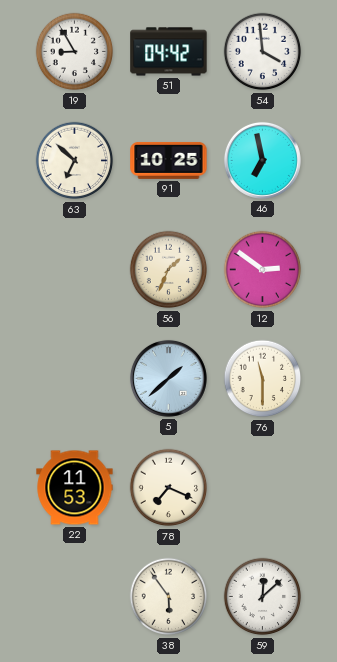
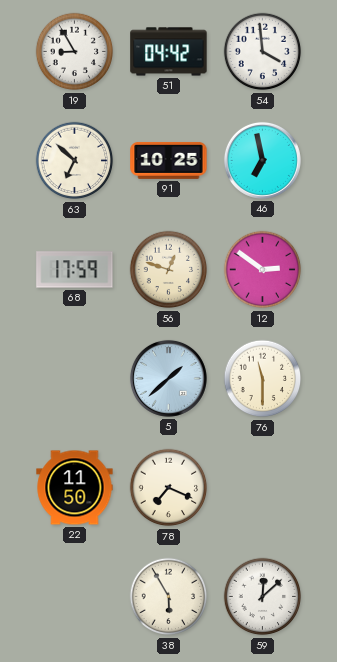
68: none -> 17:59
56: 1:34 -> 12:48
22: 11:53 -> 11:50
38: 5:54 -> 5:55
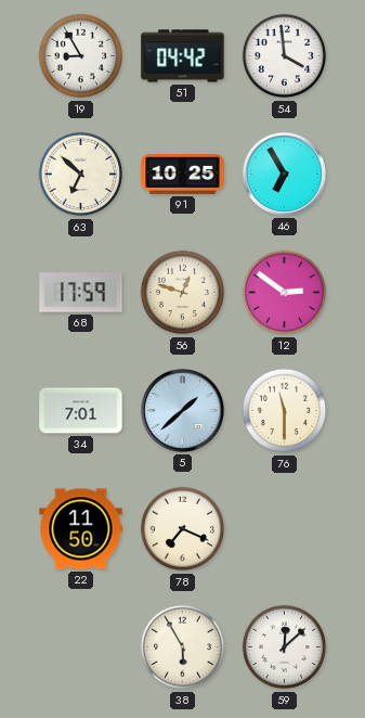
46: 6:58 -> 6:55
34: none -> 7:01
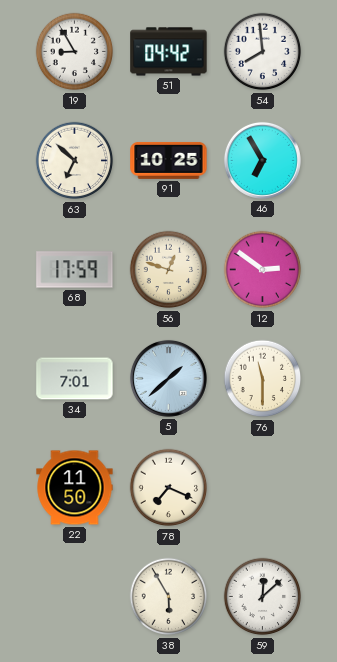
54: 3:59 -> 7:59
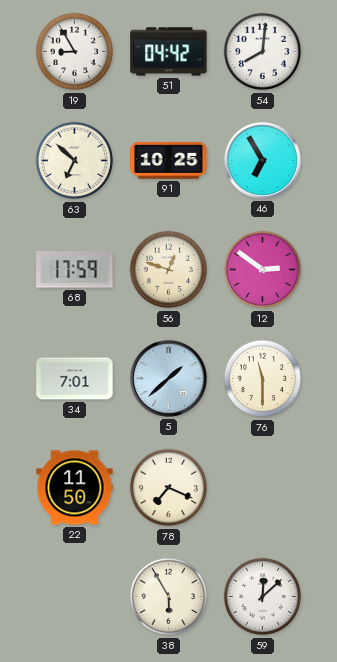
54: 7:59 -> 8:01
